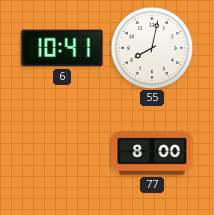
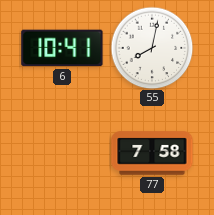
77: 8:00 -> 7:58
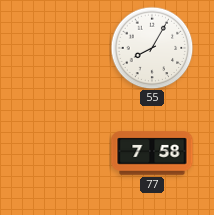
6: 10:41 -> none
55: 8:02 -> 8:05
